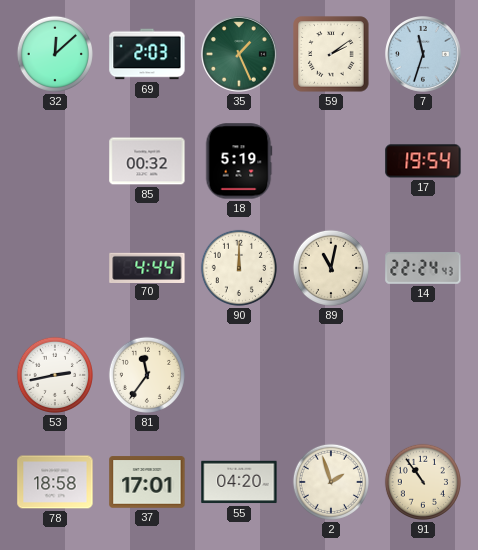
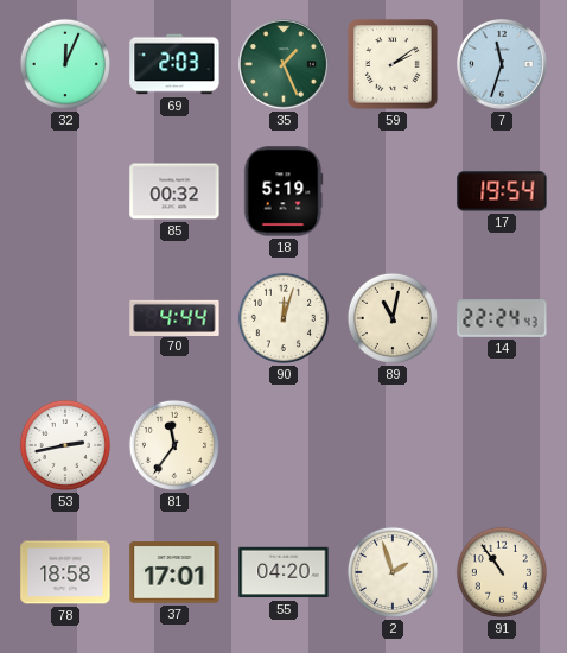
32: 12:08 -> 12:04
90: 12:00 -> 12:03
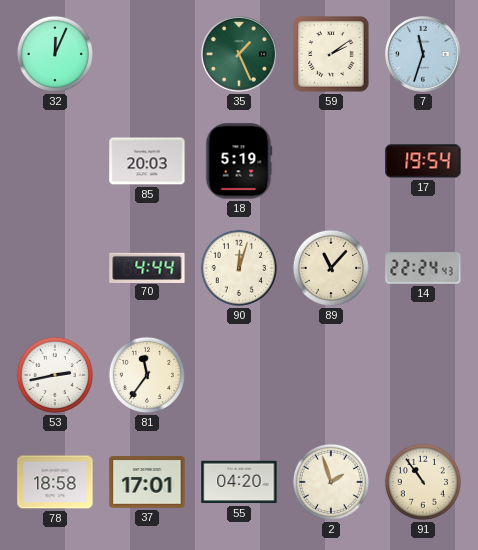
69: 2:03 -> none
85: 00:32 -> 20:03
89: 11:02 -> 11:07
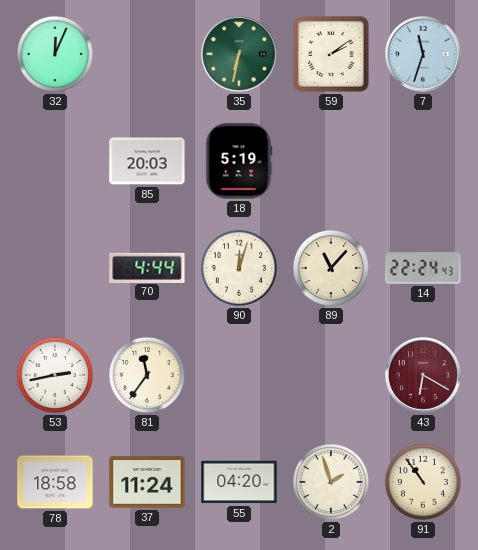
35: 1:26 -> 6:32
17: 19:54 -> none
43: none -> 6:20
37: 17:01 -> 11:24
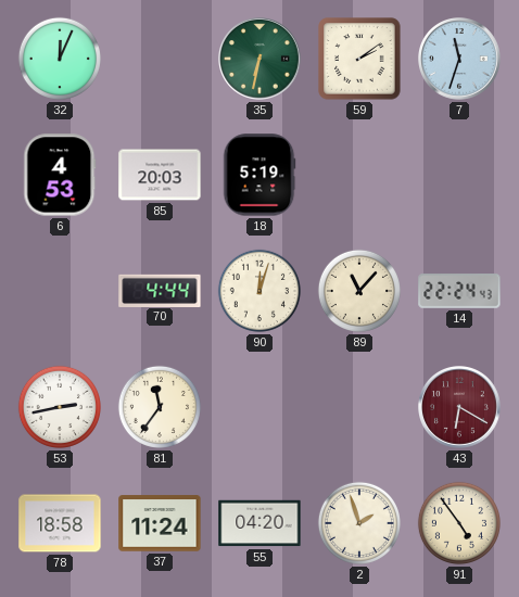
6: none -> 4:53
91: 10:54 -> 4:54
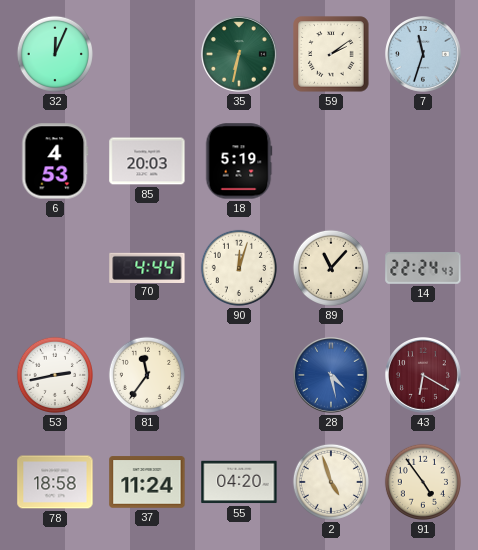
28: none -> 4:28
2: 1:57 -> 4:57
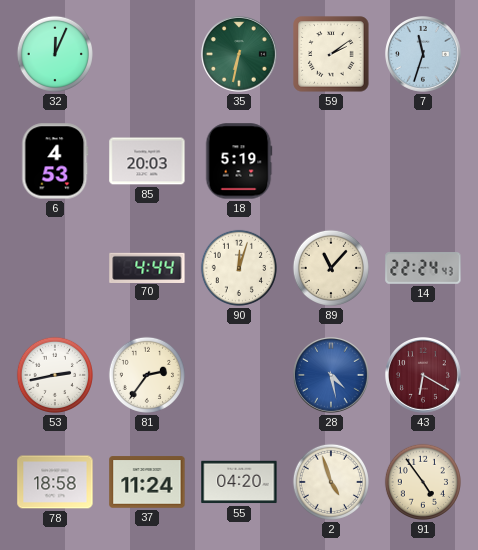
81: 11:36 -> 2:36
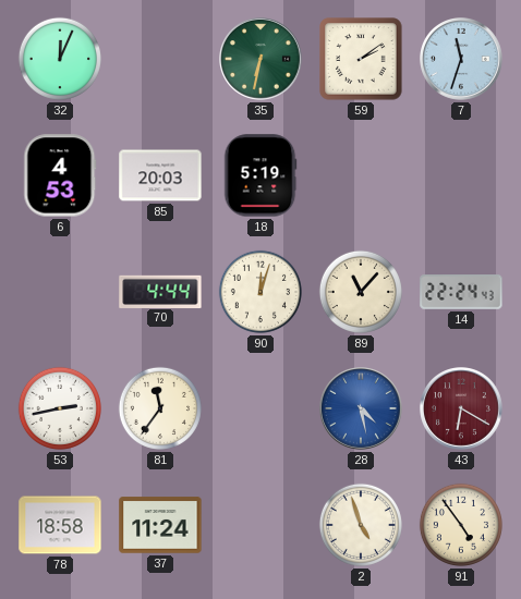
81: 2:36 -> 11:36
55: 04:20 -> none
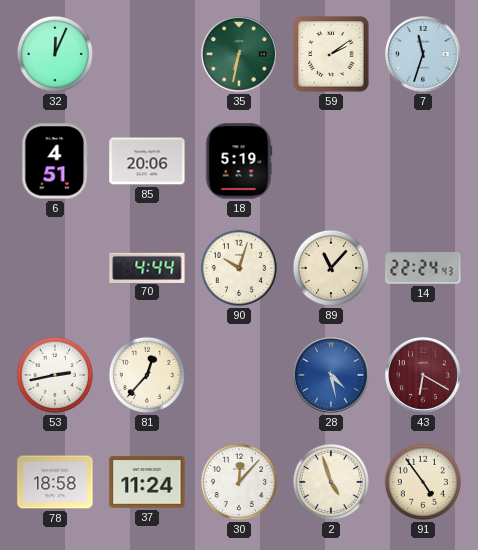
6: 4:53 -> 4:51
85: 20:03 -> 20:06
90: 12:03 -> 10:03
81: 11:36 -> 12:37
30: none -> 12:07
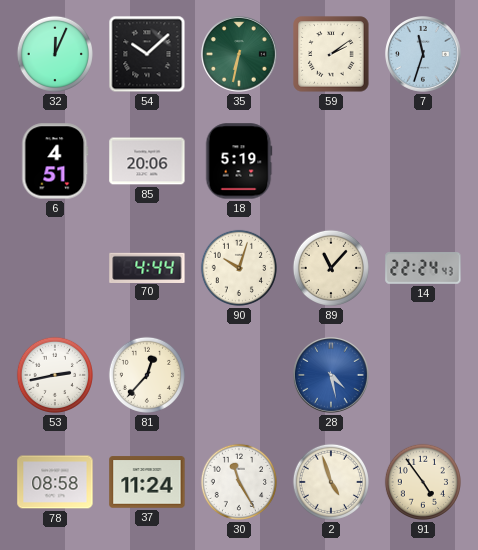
54: none -> 10:08
43: 6:20 -> none
78: 18:58 -> 08:58
30: 12:07 -> 11:25
